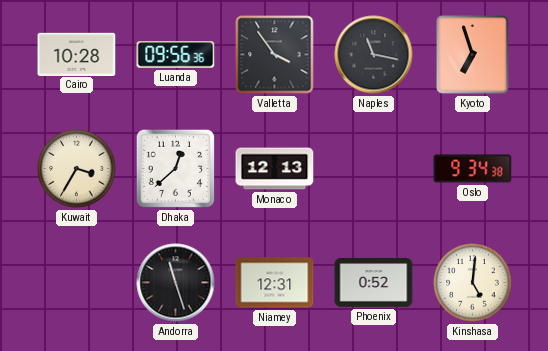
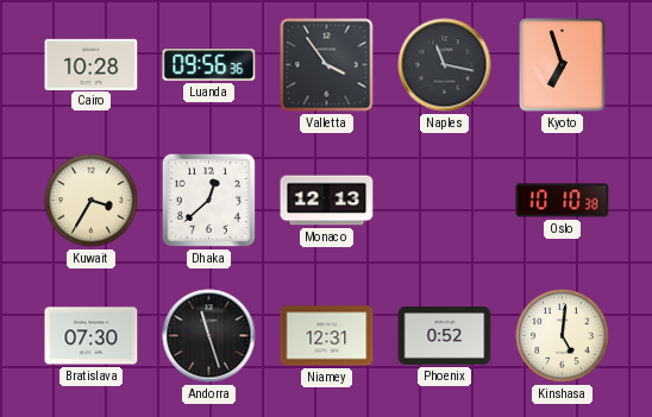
Oslo: 9:34 -> 10:10
Bratislava: none -> 07:30
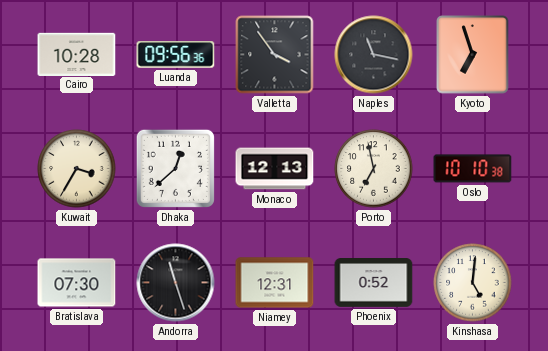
Porto: none -> 6:58
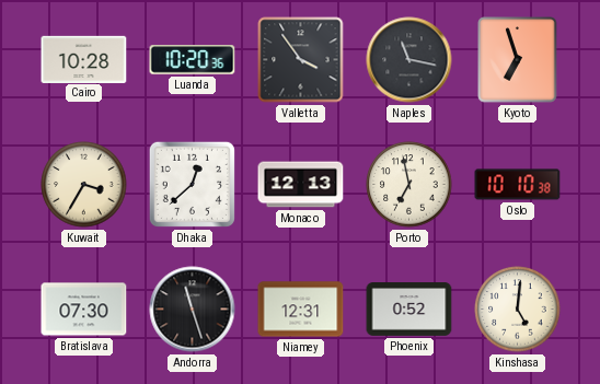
Luanda: 09:56 -> 10:20
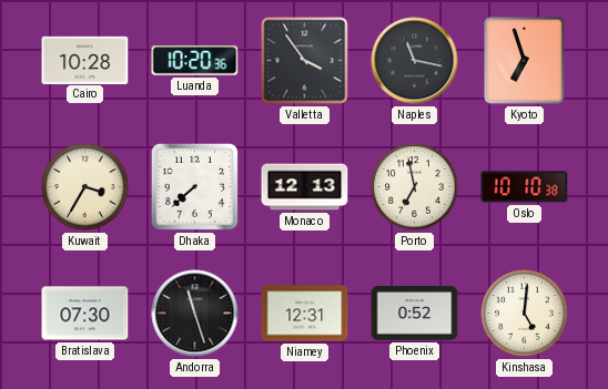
Dhaka: 12:38 -> 7:38
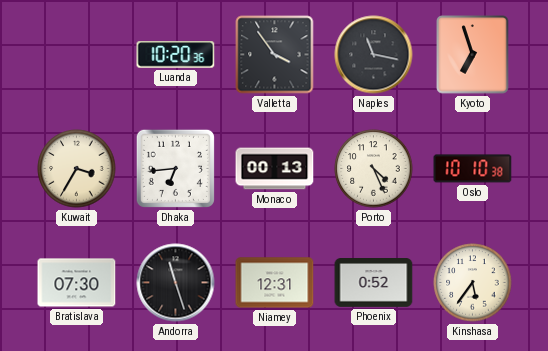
Cairo: 10:28 -> none
Dhaka: 7:38 -> 6:44
Monaco: 12:13 -> 00:13
Porto: 6:58 -> 4:26
Kinshasa: 5:01 -> 5:36
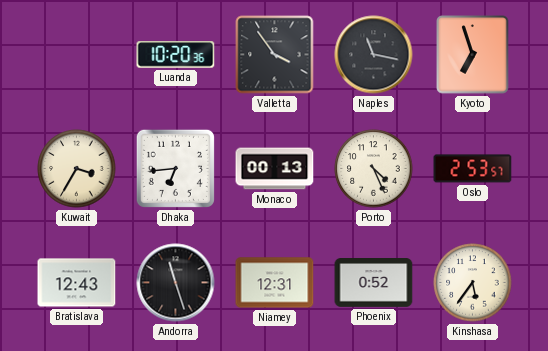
Oslo: 10:10 -> 2:53
Bratislava: 07:30 -> 12:43
